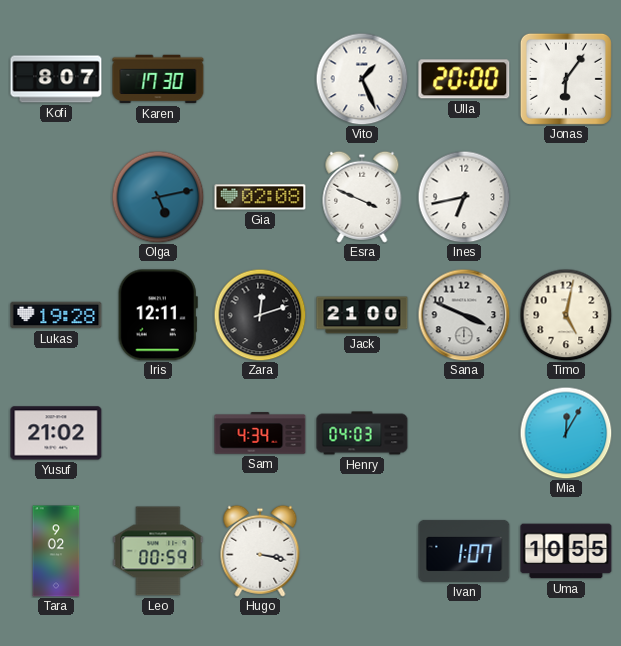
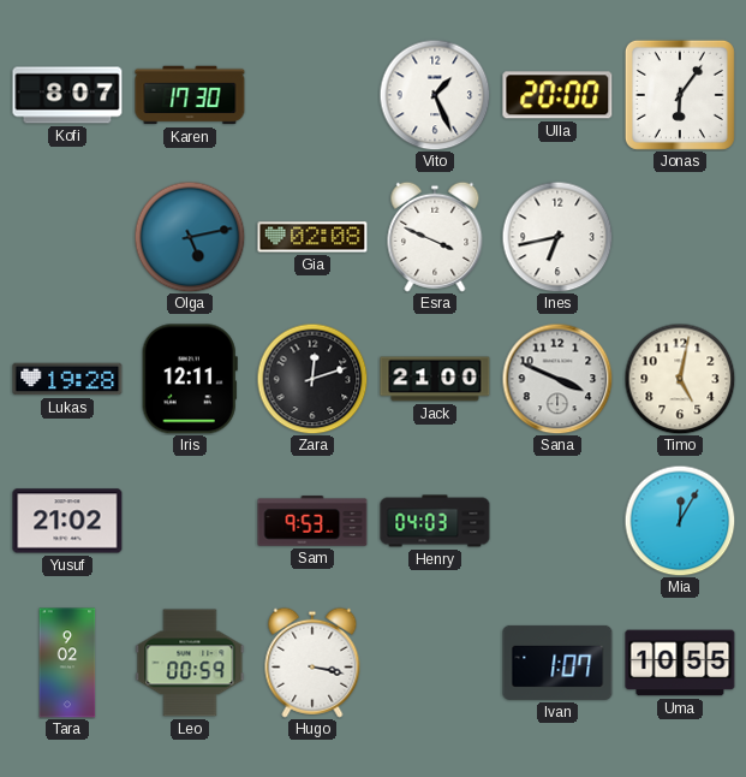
Sam: 4:34 -> 9:53
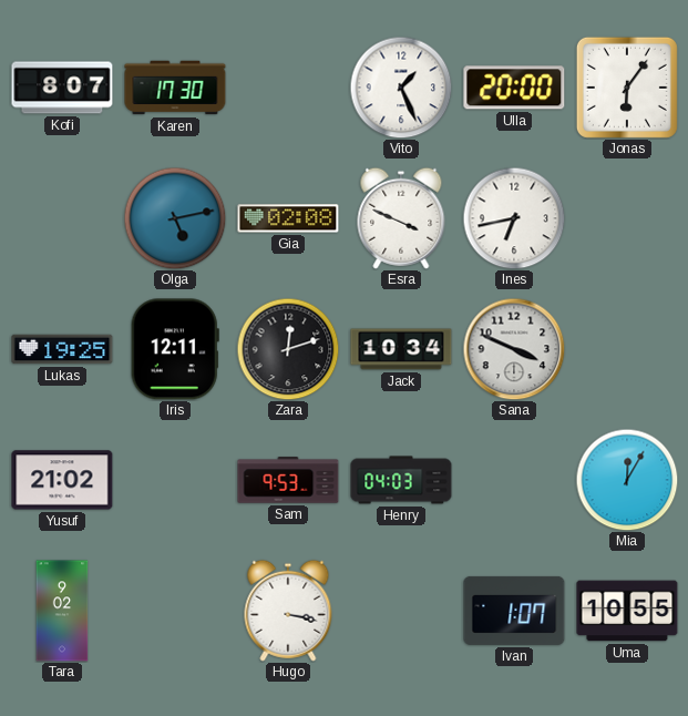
Lukas: 19:28 -> 19:25
Jack: 21:00 -> 10:34
Timo: 5:02 -> none
Leo: 00:59 -> none
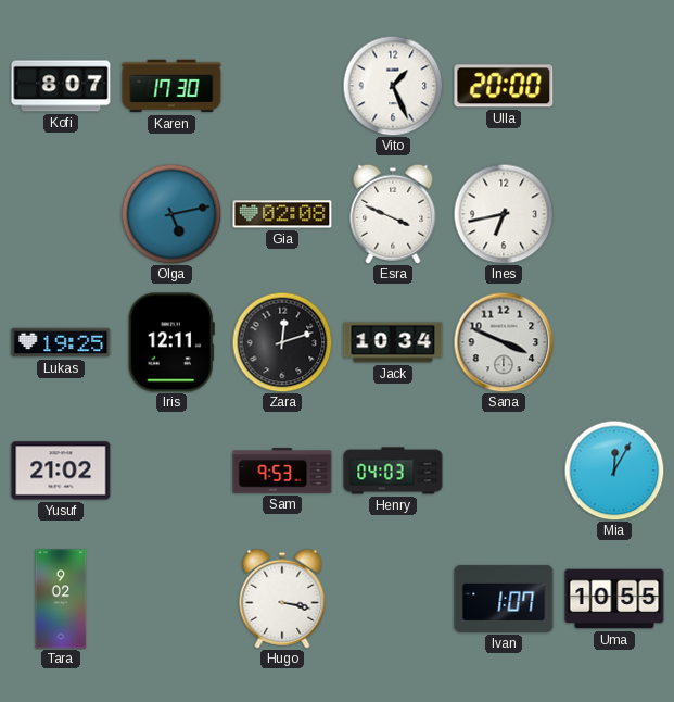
Jonas: 6:06 -> none
